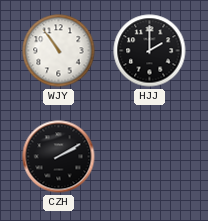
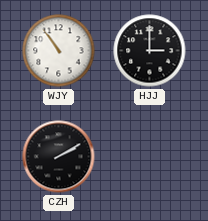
HJJ: 2:00 -> 3:00
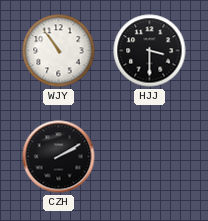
HJJ: 3:00 -> 3:30
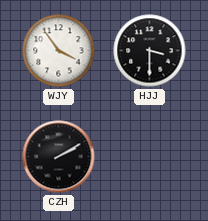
WJY: 10:54 -> 3:54
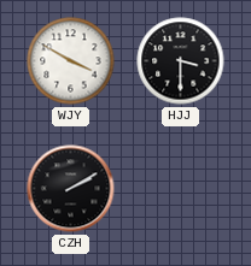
WJY: 3:54 -> 3:50
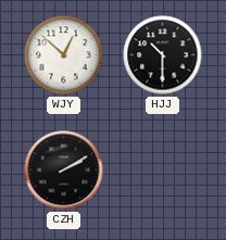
WJY: 3:50 -> 12:52
HJJ: 3:30 -> 10:30
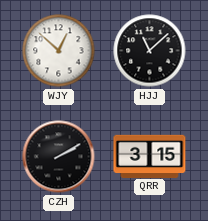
HJJ: 10:30 -> 11:08
QRR: none -> 3:15
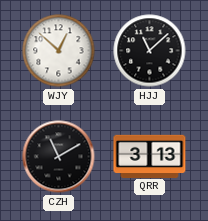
CZH: 2:10 -> 11:10
QRR: 3:15 -> 3:13
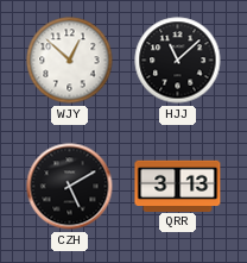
CZH: 11:10 -> 5:10
